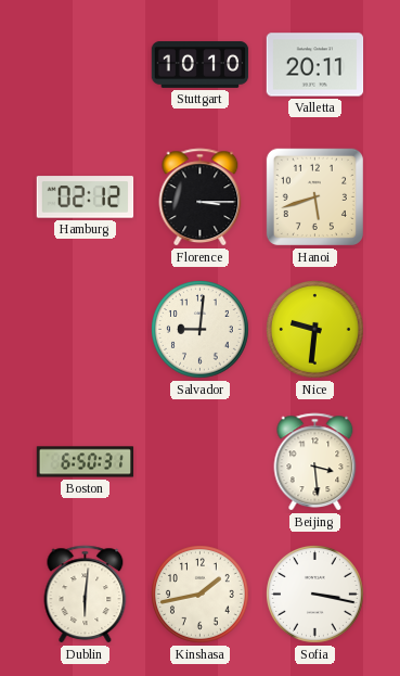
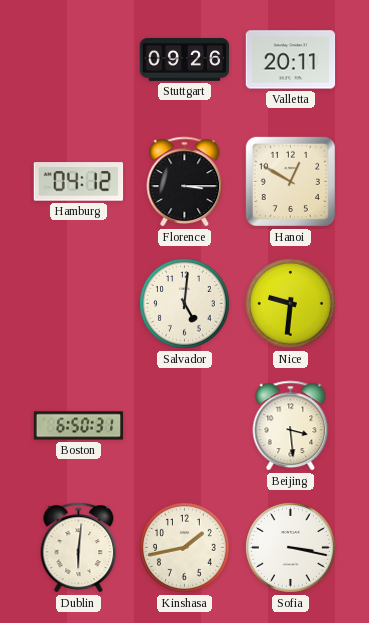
Stuttgart: 10:10 -> 09:26
Hamburg: 02:12 -> 04:12
Hanoi: 5:42 -> 12:50
Salvador: 9:01 -> 5:01
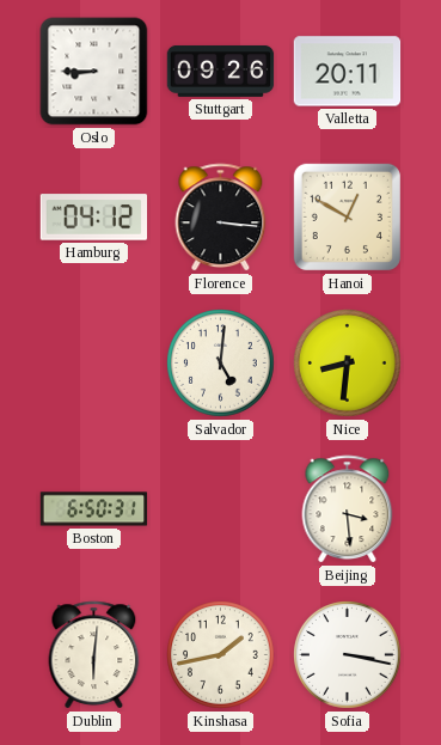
Oslo: none -> 8:45
Florence: 3:15 -> 3:16
Nice: 9:31 -> 8:31
